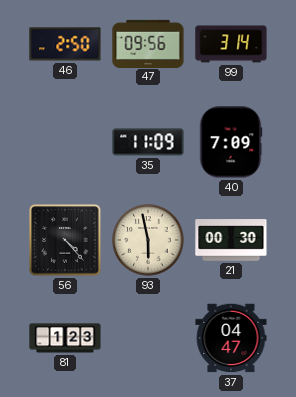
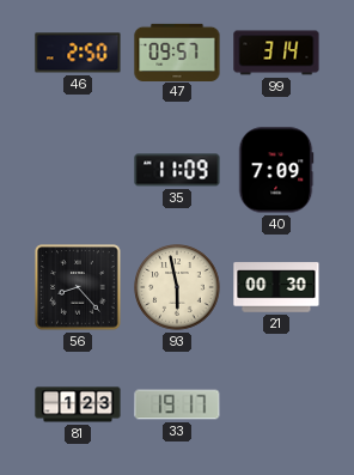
47: 09:56 -> 09:57
56: 4:23 -> 8:23
33: none -> 19:17
37: 04:47 -> none
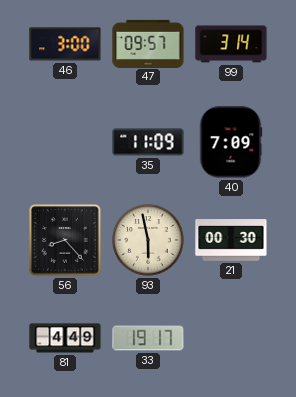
46: 2:50 -> 3:00
81: 1:23 -> 4:49
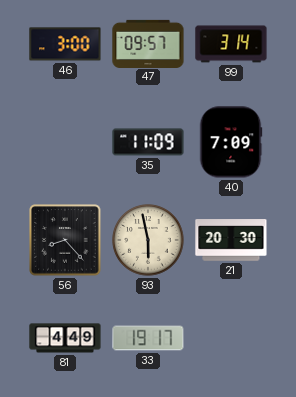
21: 00:30 -> 20:30
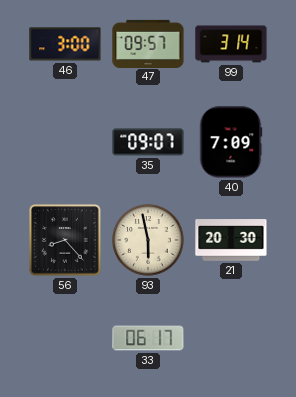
35: 11:09 -> 09:07
81: 4:49 -> none
33: 19:17 -> 06:17
